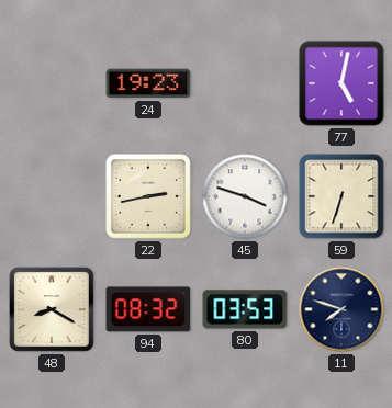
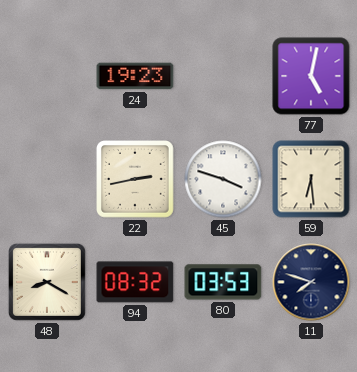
59: 6:33 -> 6:29
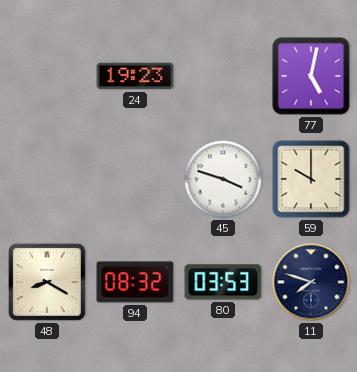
22: 2:43 -> none
59: 6:29 -> 10:00
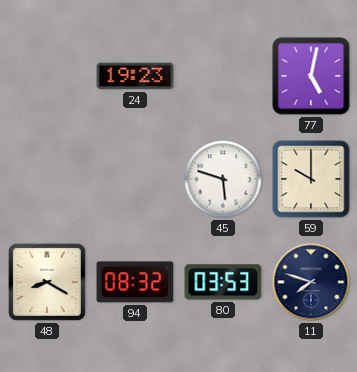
45: 3:48 -> 5:48
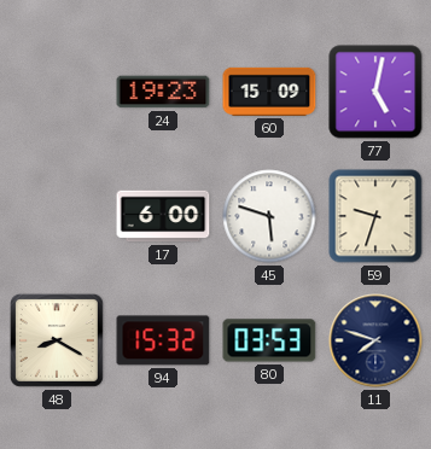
60: none -> 15:09
17: none -> 6:00
59: 10:00 -> 9:33
94: 08:32 -> 15:32
